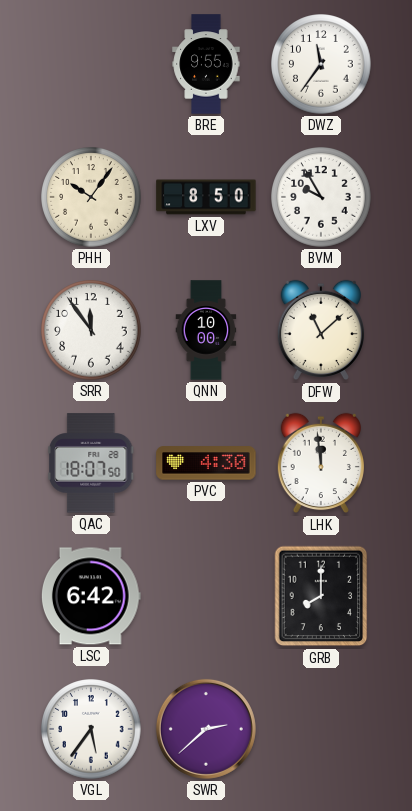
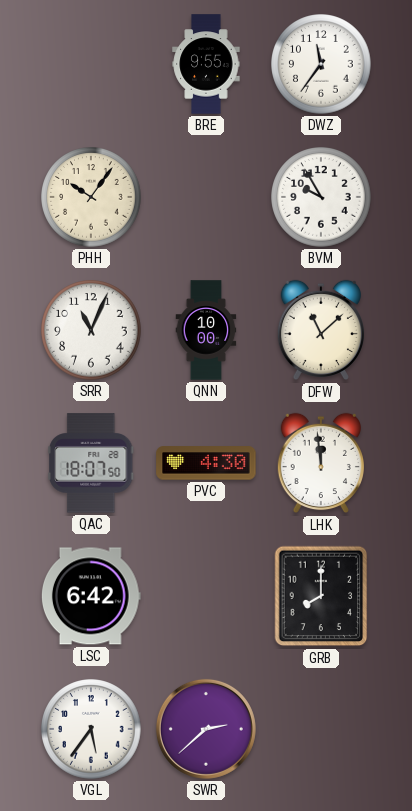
LXV: 8:50 -> none
SRR: 11:54 -> 11:04
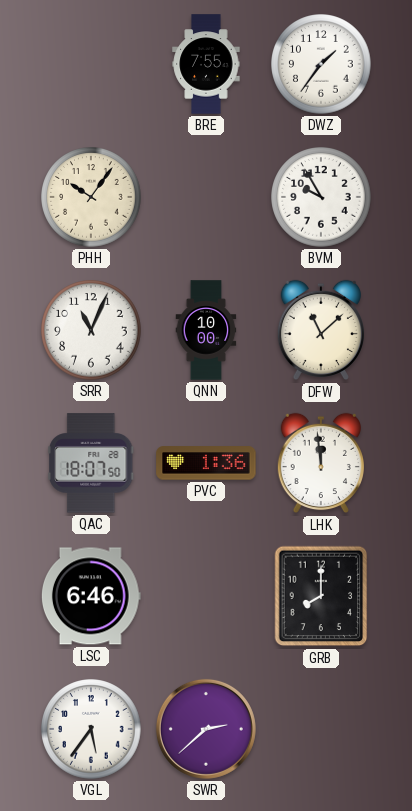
BRE: 9:55 -> 7:55
DWZ: 11:36 -> 1:36
PVC: 4:30 -> 1:36
LSC: 6:42 -> 6:46
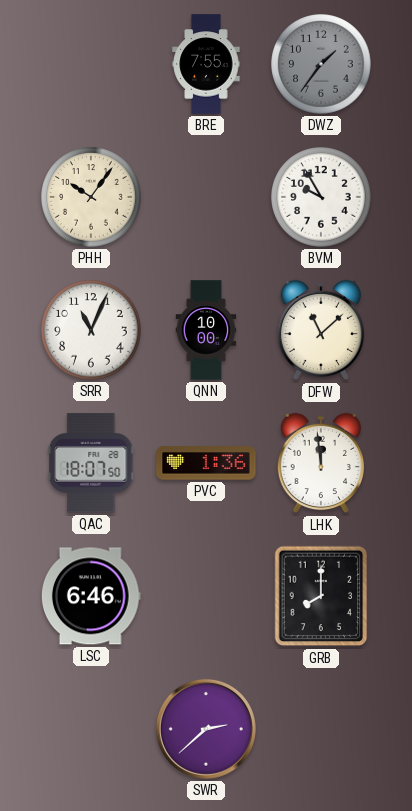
DWZ dial: white -> grey
VGL: 5:36 -> none
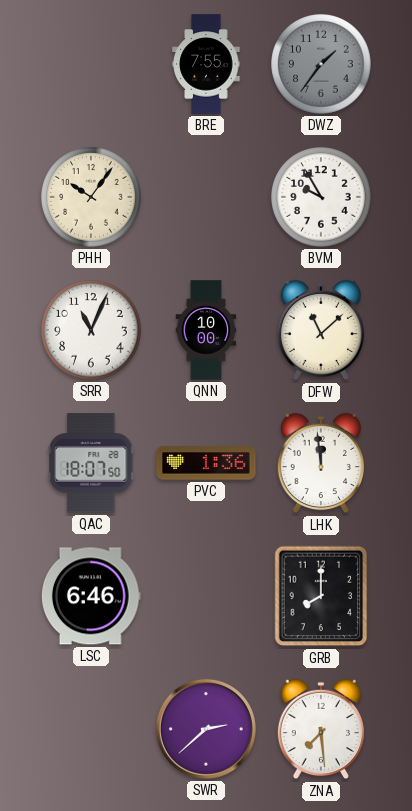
ZNA: none -> 7:29
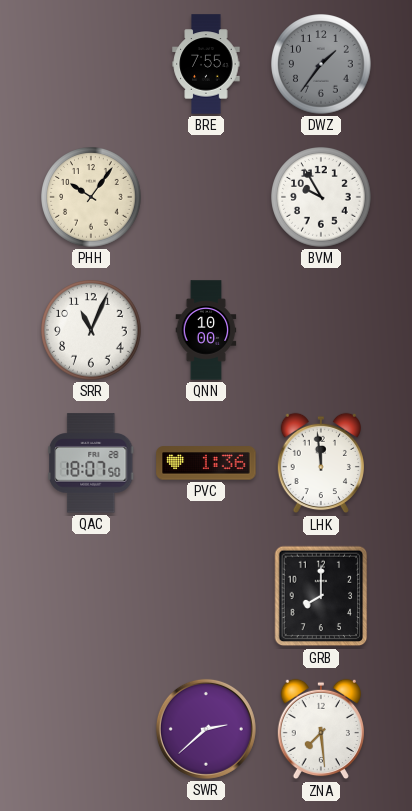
DFW: 11:08 -> none
LSC: 6:46 -> none
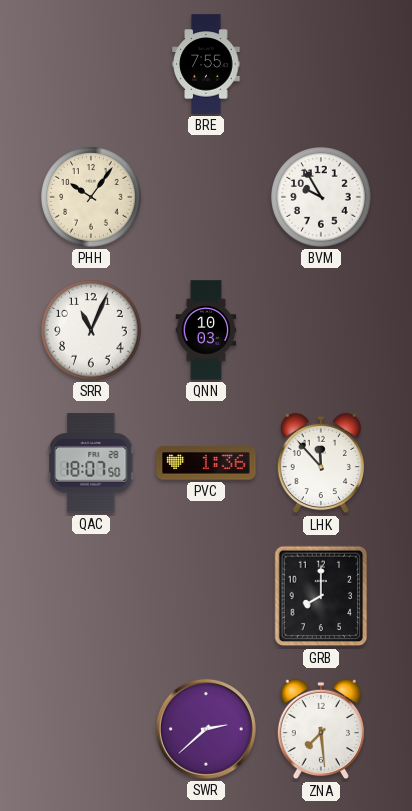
DWZ: 1:36 -> none
QNN: 10:00 -> 10:03
LHK: 11:59 -> 11:53
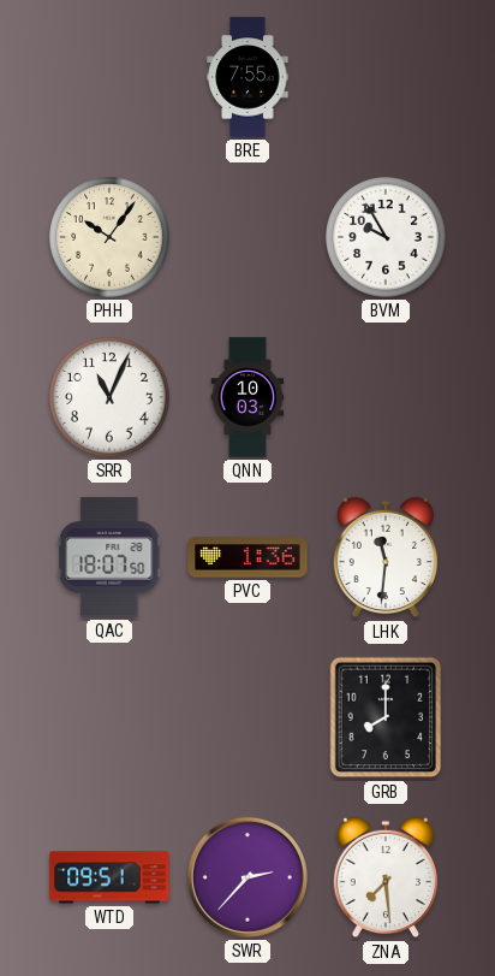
LHK: 11:53 -> 11:31
WTD: none -> 09:51
SWR: 2:38 -> 2:37
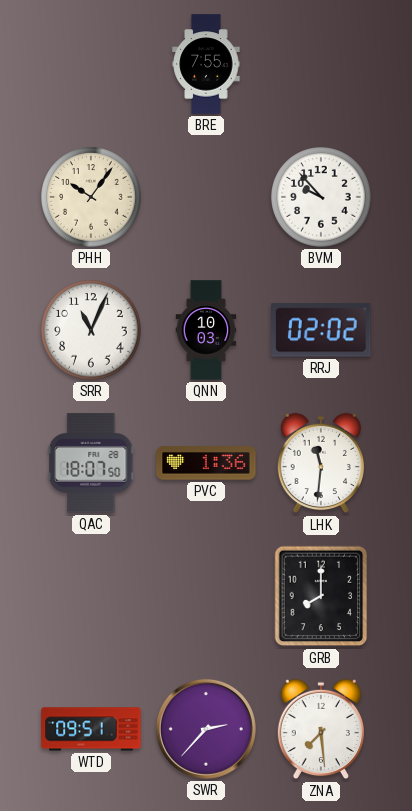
BVM: 9:55 -> 9:53
RRJ: none -> 02:02
